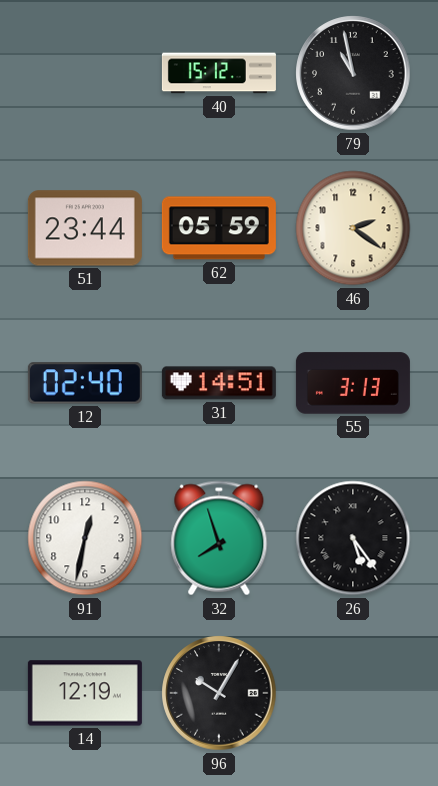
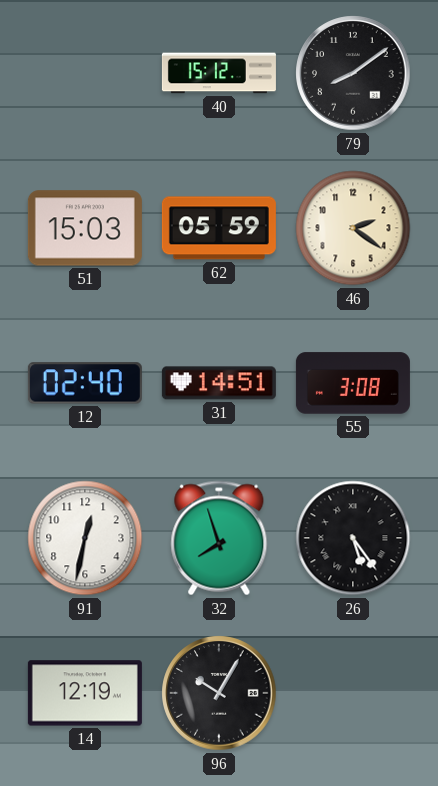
79: 10:58 -> 8:09
51: 23:44 -> 15:03
55: 3:13 -> 3:08
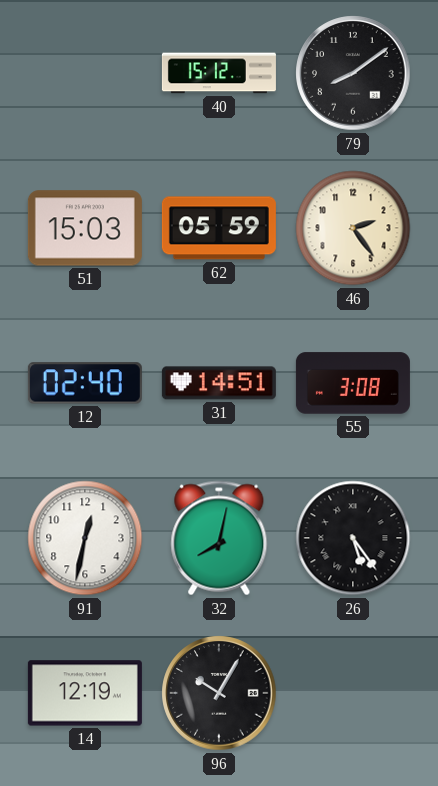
46: 2:21 -> 2:24
32: 7:57 -> 8:02
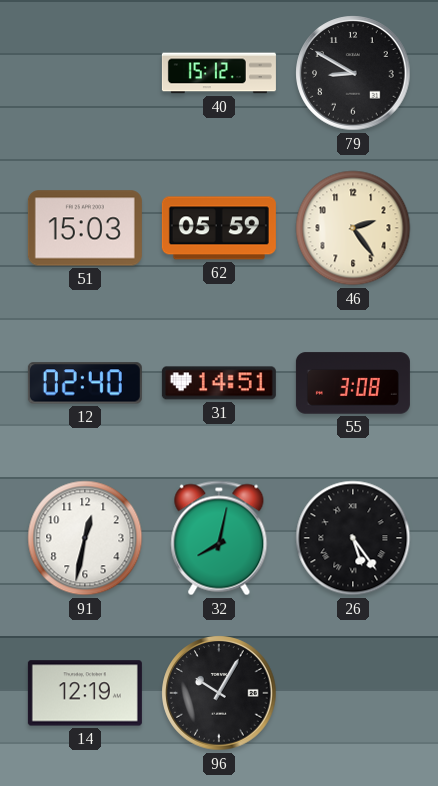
79: 8:09 -> 8:50
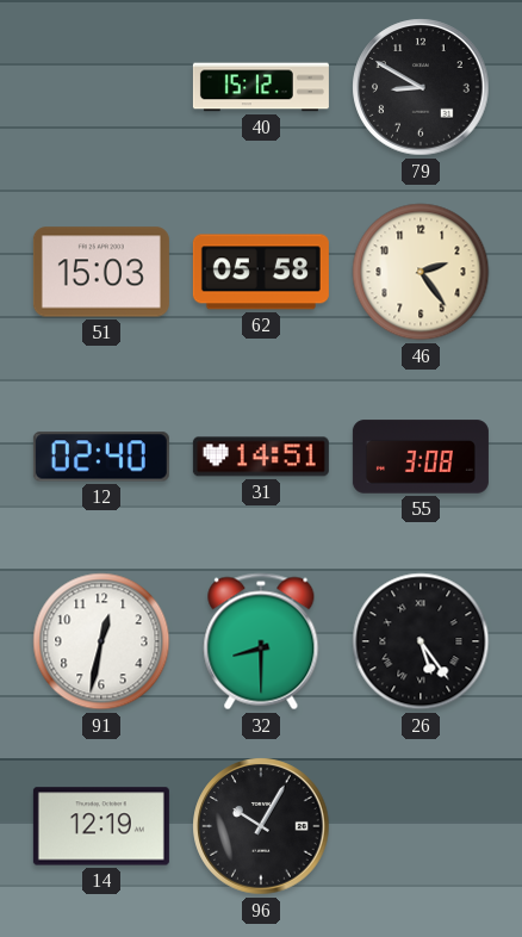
62: 05:59 -> 05:58
32: 8:02 -> 8:30
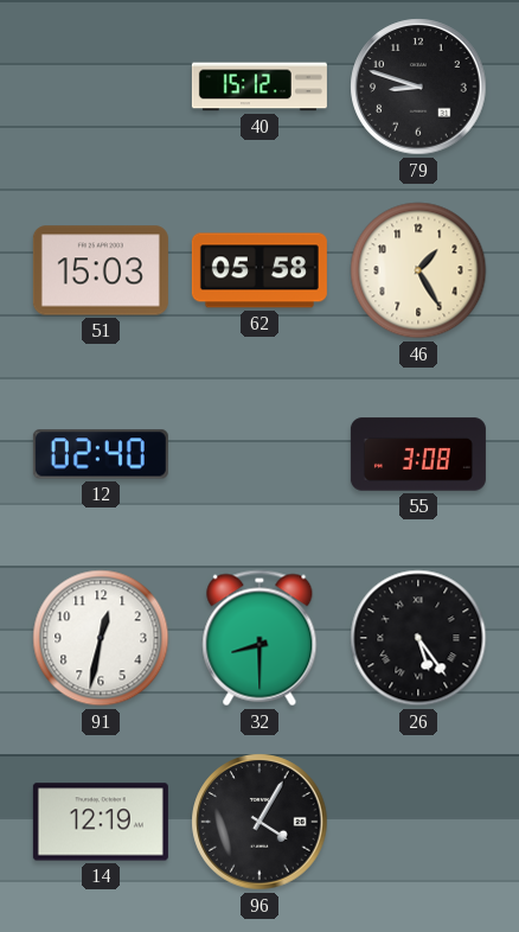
79: 8:50 -> 8:48
46: 2:24 -> 1:25
31: 14:51 -> none
96: 10:05 -> 4:05
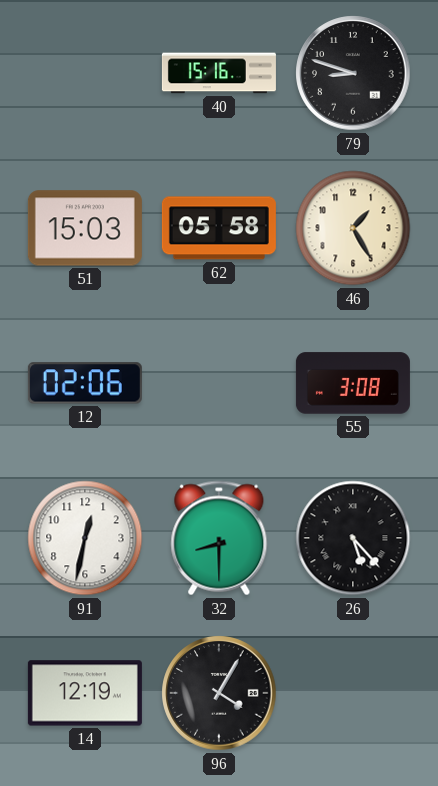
40: 15:12 -> 15:16
12: 02:40 -> 02:06
26: 5:24 -> 5:23
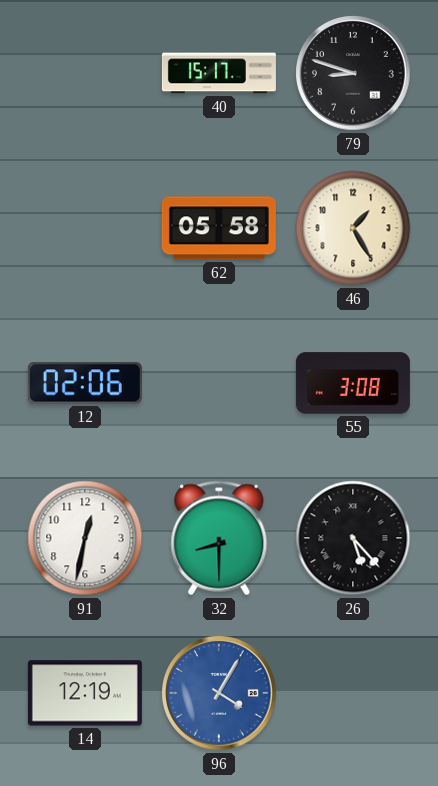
40: 15:16 -> 15:17
51: 15:03 -> none
96 dial: black -> blue
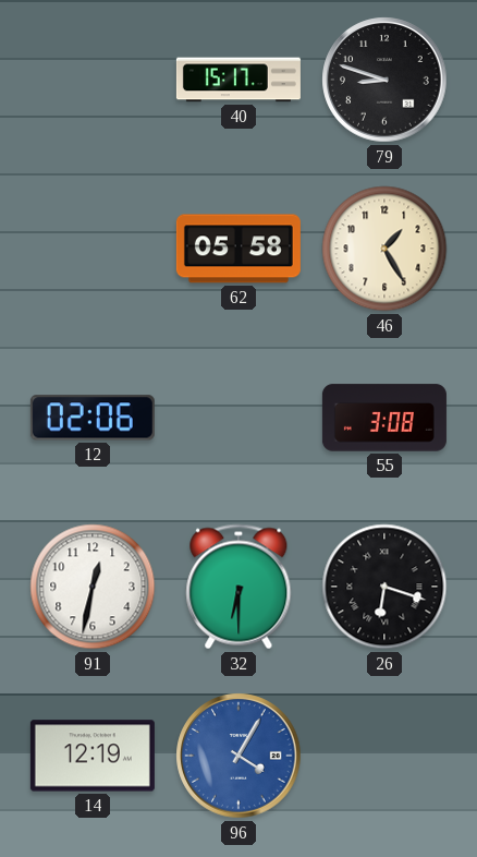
32: 8:30 -> 6:30
26: 5:23 -> 6:18
